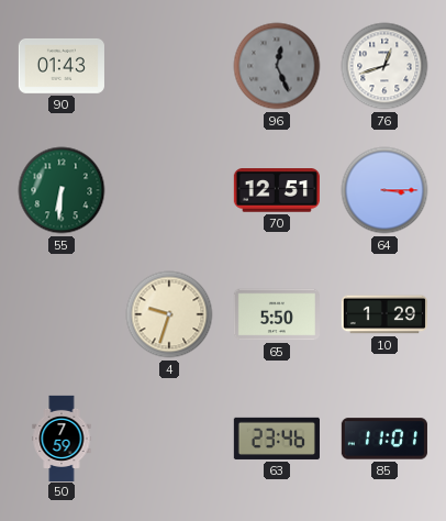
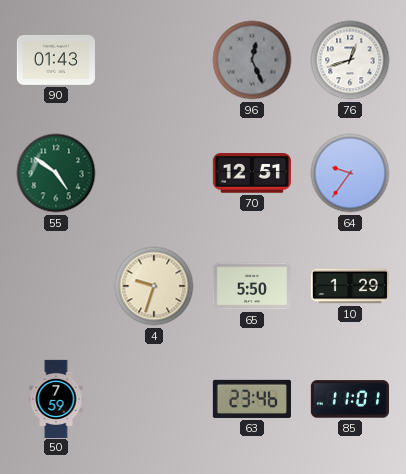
55: 6:31 -> 4:51
64: 3:15 -> 9:36
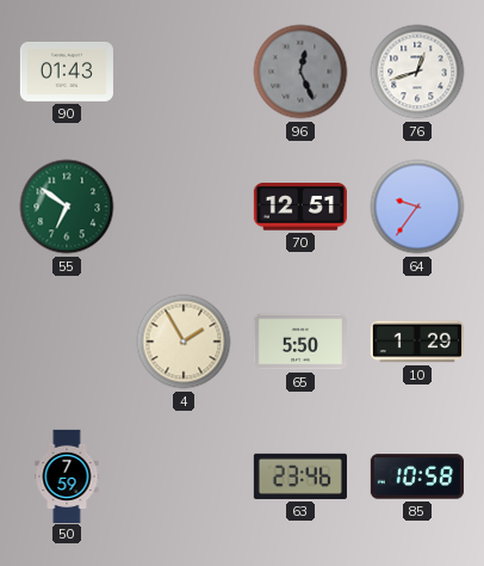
55: 4:51 -> 6:51
4: 9:33 -> 1:55
85: 11:01 -> 10:58
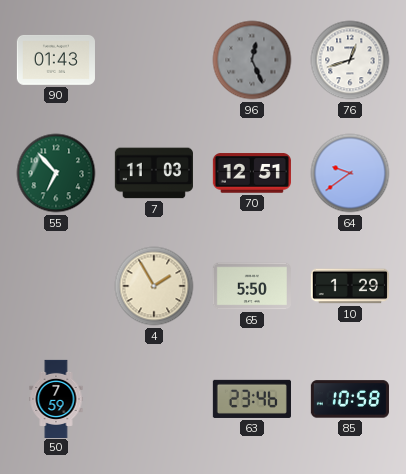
55: 6:51 -> 6:53
7: none -> 11:03
64: 9:36 -> 9:39
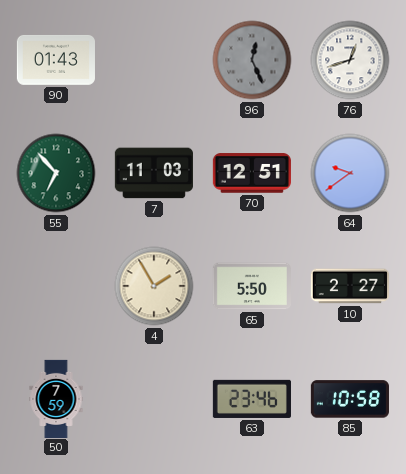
10: 1:29 -> 2:27
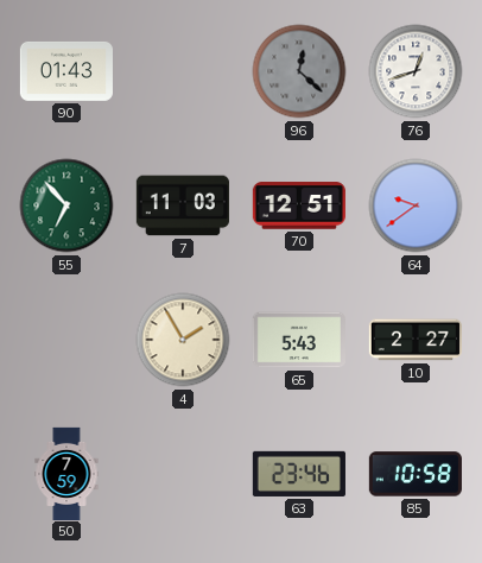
96: 12:26 -> 12:22
65: 5:50 -> 5:43
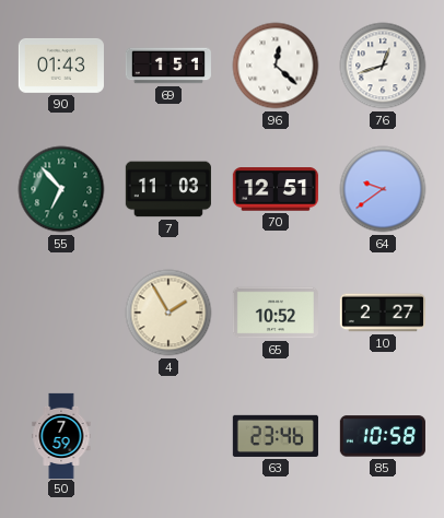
69: none -> 1:51
96 dial: grey -> white
65: 5:43 -> 10:52
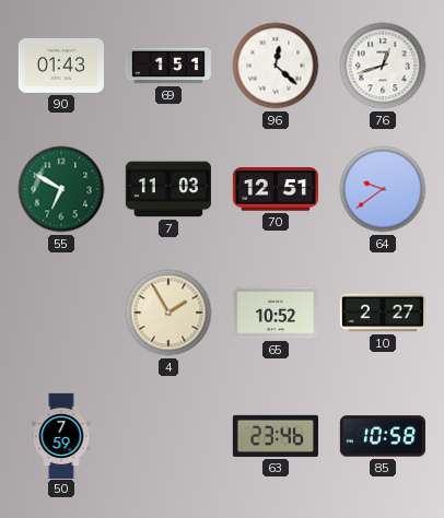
55: 6:53 -> 6:50
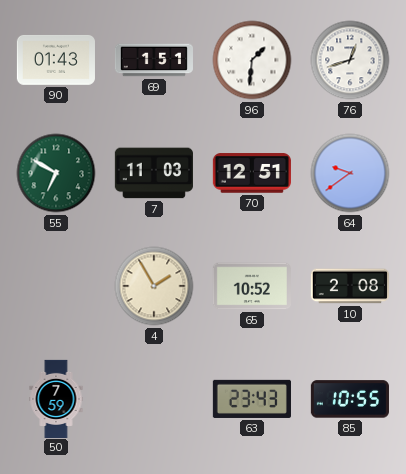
96: 12:22 -> 1:31
10: 2:27 -> 2:08
63: 23:46 -> 23:43
85: 10:58 -> 10:55
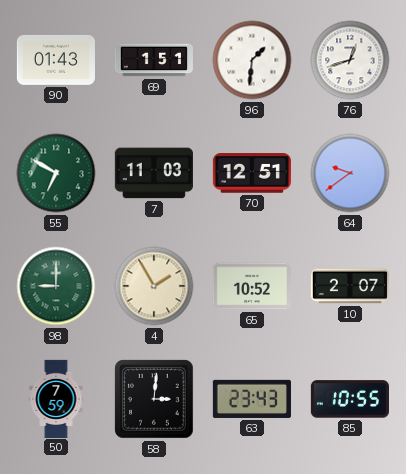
98: none -> 9:00
10: 2:08 -> 2:07
58: none -> 3:01
